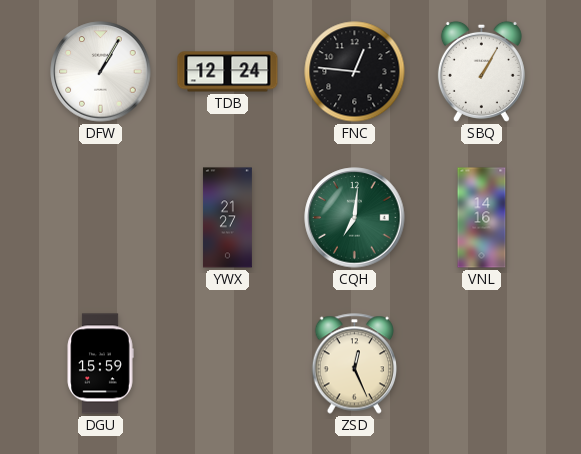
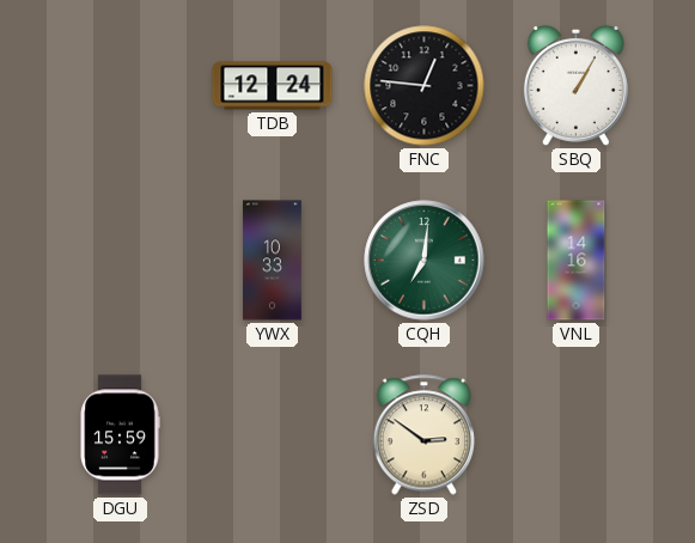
DFW: 1:05 -> none
YWX: 21:27 -> 10:33
ZSD: 12:26 -> 2:51
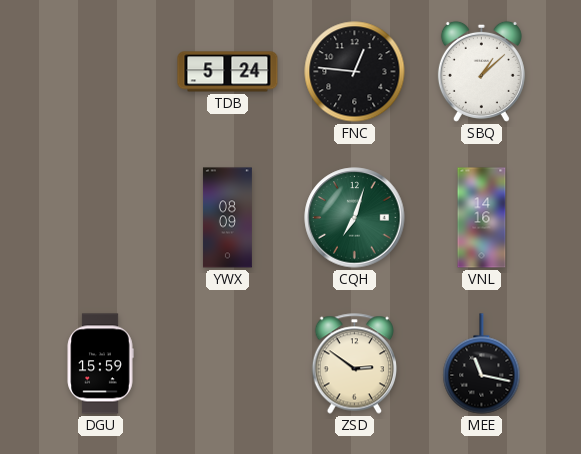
TDB: 12:24 -> 5:24
SBQ: 1:05 -> 1:08
YWX: 10:33 -> 08:09
CQH: 7:01 -> 7:03
MEE: none -> 11:17
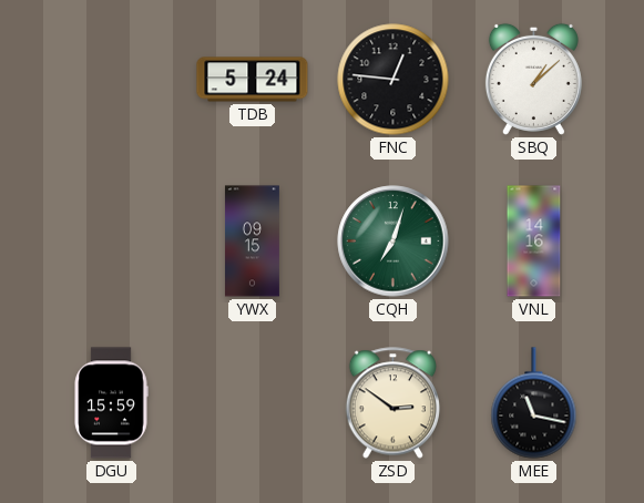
YWX: 08:09 -> 09:15
